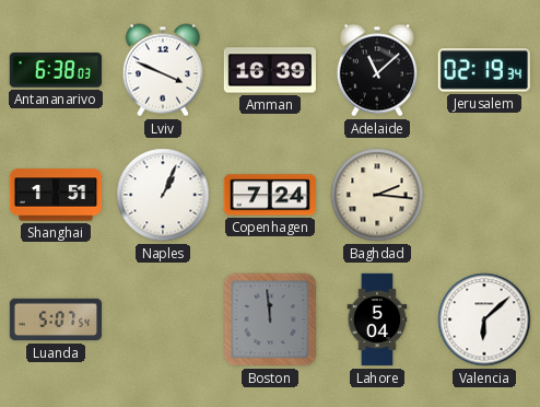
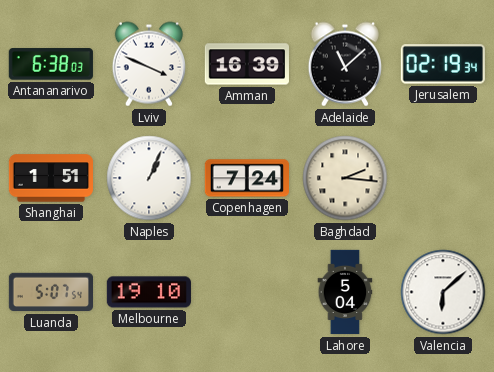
Melbourne: none -> 19:10
Boston: 11:59 -> none
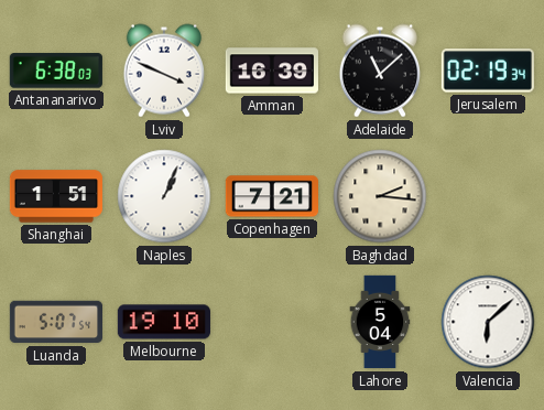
Copenhagen: 7:24 -> 7:21
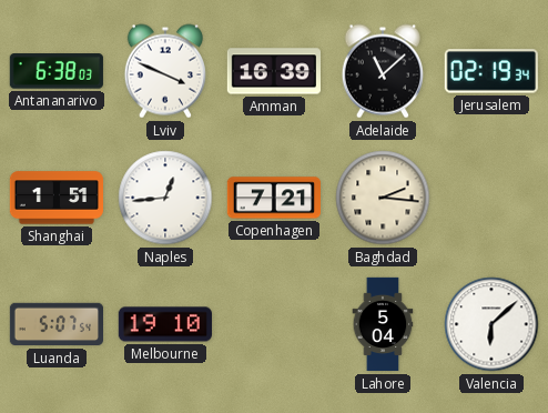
Naples: 1:04 -> 12:44
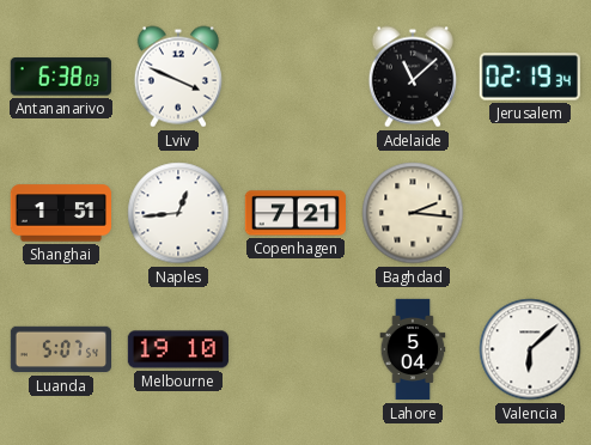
Amman: 16:39 -> none
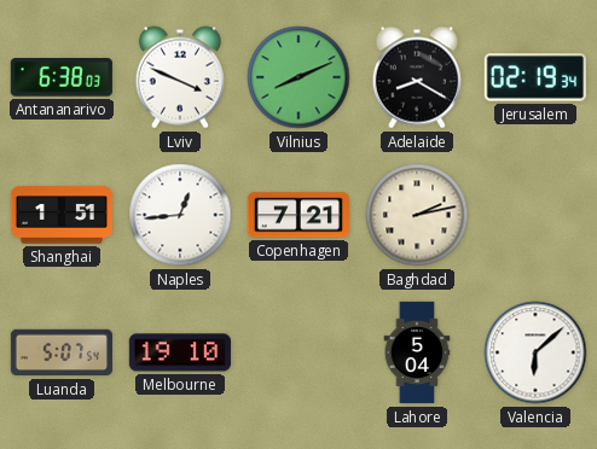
Vilnius: none -> 8:11
Adelaide: 11:08 -> 8:20
Baghdad: 2:16 -> 2:13
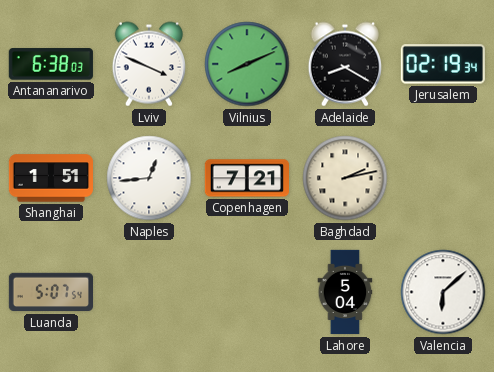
Melbourne: 19:10 -> none
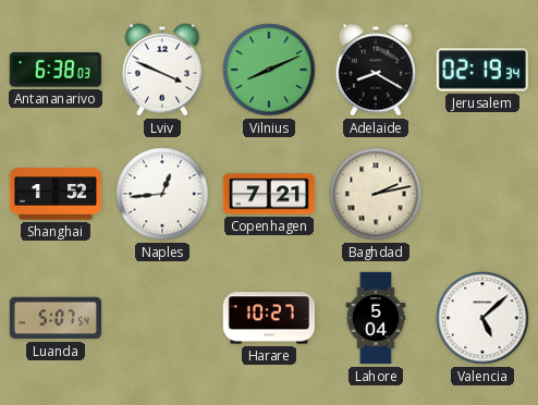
Shanghai: 1:51 -> 1:52
Harare: none -> 10:27
Valencia: 6:08 -> 5:08
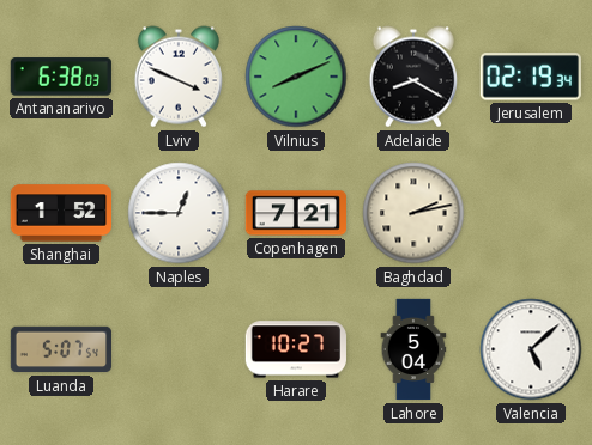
Naples: 12:44 -> 12:45
